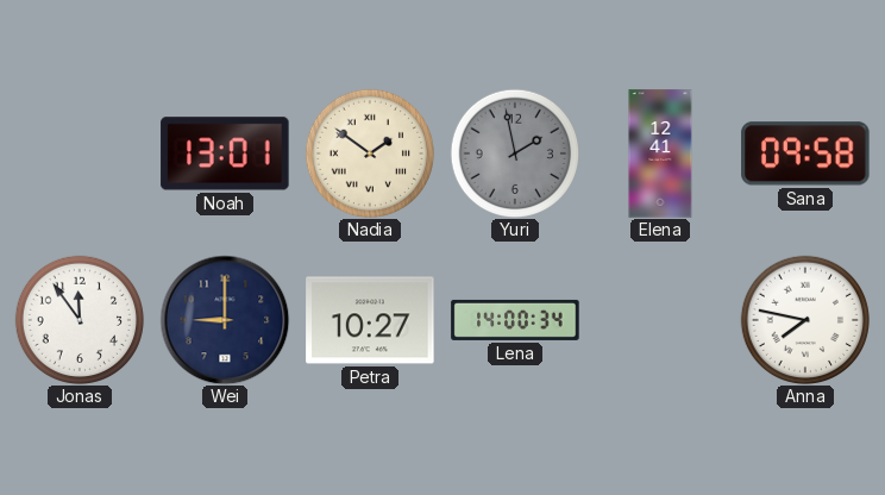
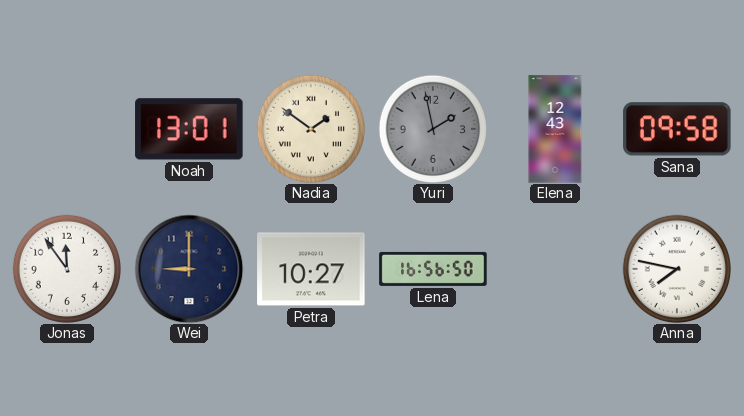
Elena: 12:41 -> 12:43
Lena: 14:00 -> 16:56
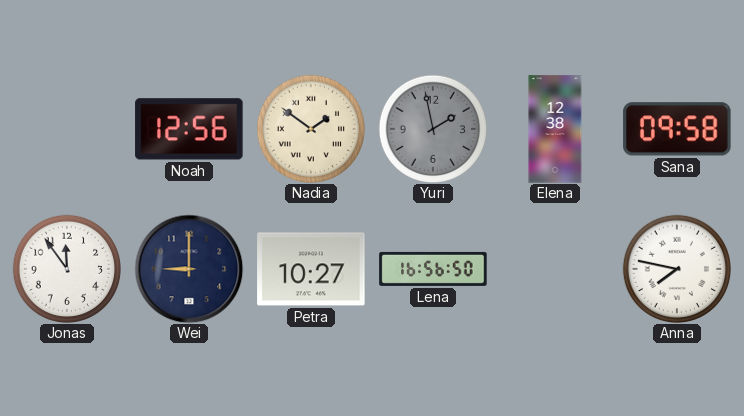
Noah: 13:01 -> 12:56
Elena: 12:43 -> 12:38
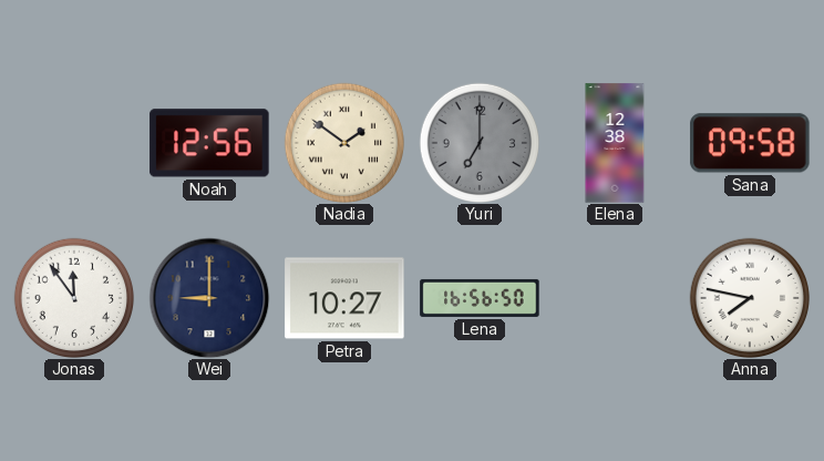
Yuri: 1:58 -> 7:00
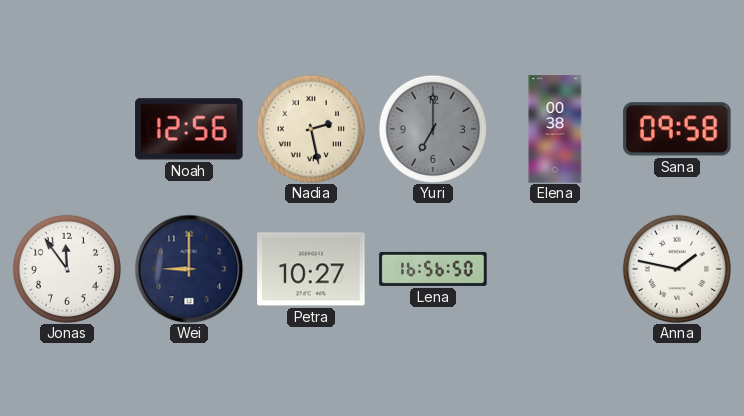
Nadia: 1:51 -> 2:28
Elena: 12:38 -> 00:38
Anna: 7:47 -> 1:47
